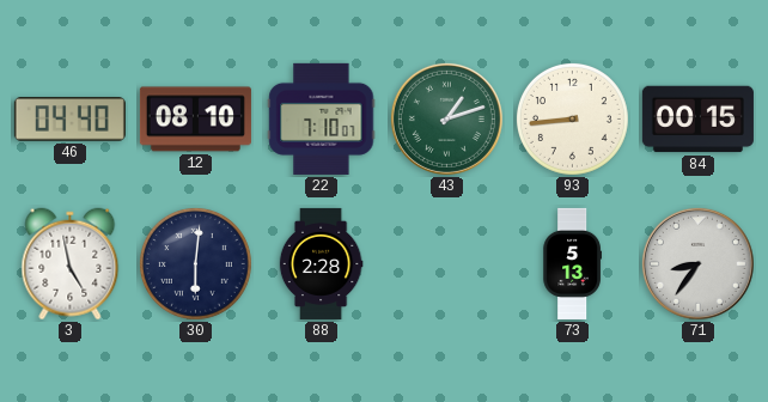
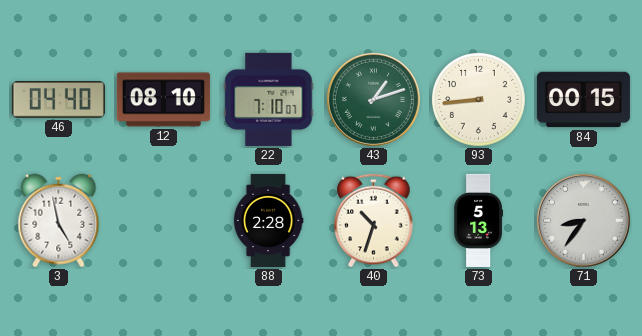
30: 6:01 -> none
40: none -> 10:33
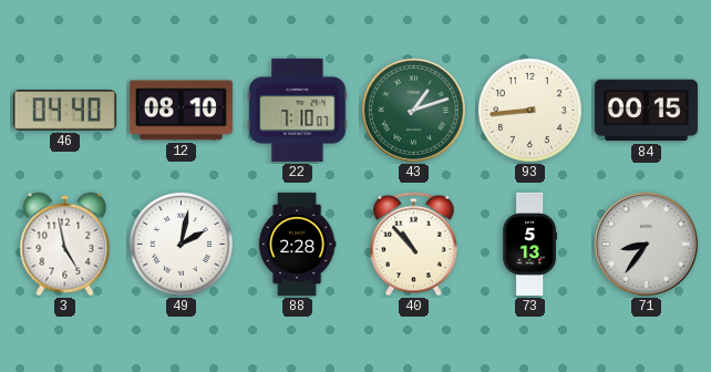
49: none -> 2:02
40: 10:33 -> 10:53
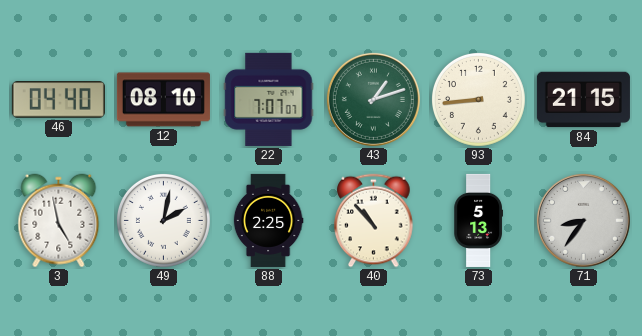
22: 7:10 -> 7:07
84: 00:15 -> 21:15
88: 2:28 -> 2:25
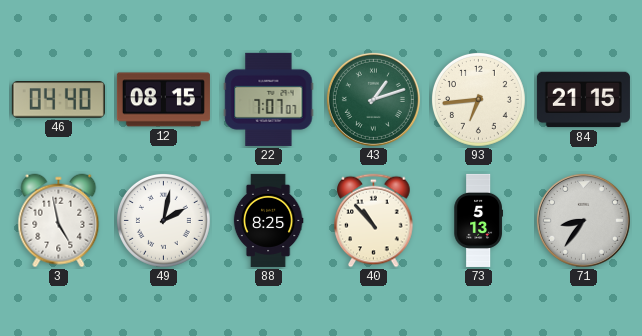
12: 08:10 -> 08:15
93: 8:44 -> 6:44
88: 2:25 -> 8:25
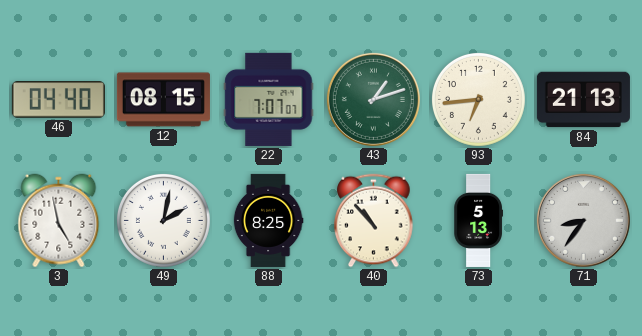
84: 21:15 -> 21:13
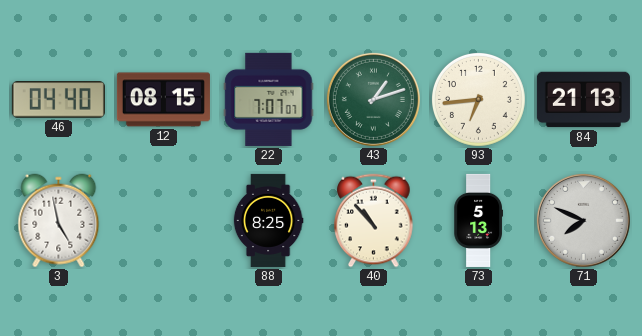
49: 2:02 -> none
71: 8:36 -> 7:49
